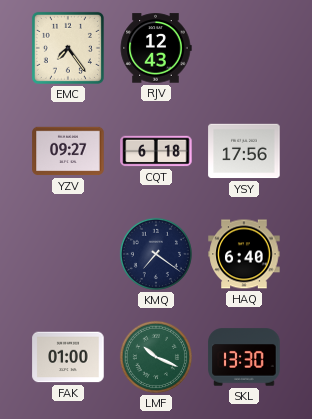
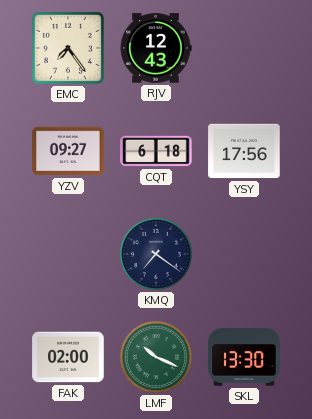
HAQ: 6:40 -> none
FAK: 01:00 -> 02:00
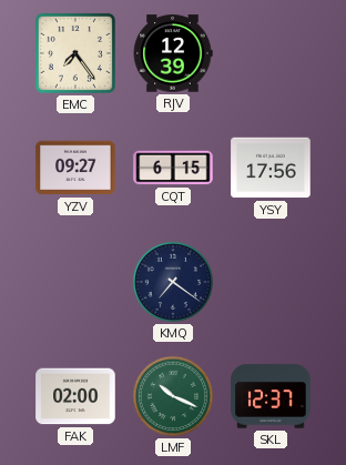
RJV: 12:43 -> 12:39
CQT: 6:18 -> 6:15
SKL: 13:30 -> 12:37
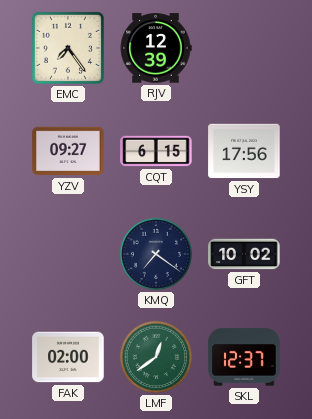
GFT: none -> 10:02
LMF: 10:19 -> 12:39
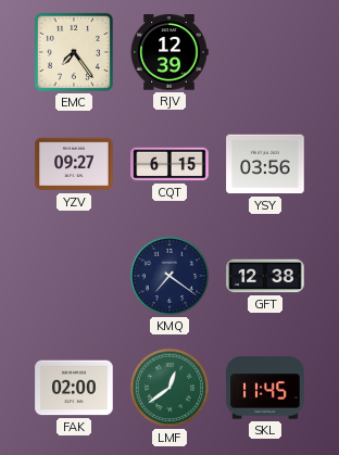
YSY: 17:56 -> 03:56
GFT: 10:02 -> 12:38
SKL: 12:37 -> 11:45
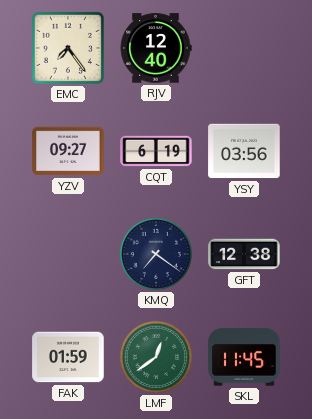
RJV: 12:39 -> 12:40
CQT: 6:15 -> 6:19
FAK: 02:00 -> 01:59
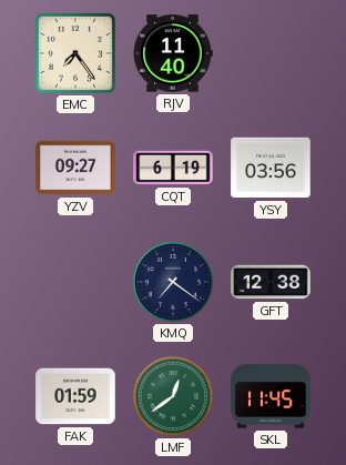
RJV: 12:40 -> 11:40
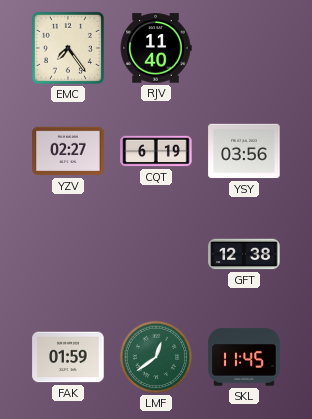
YZV: 09:27 -> 02:27
KMQ: 7:21 -> none
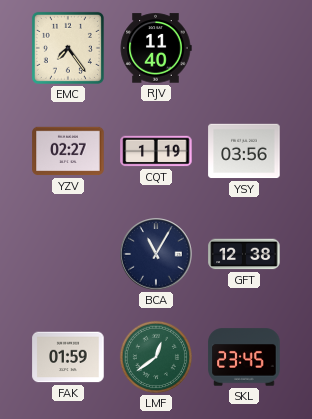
CQT: 6:19 -> 1:19
BCA: none -> 11:05
SKL: 11:45 -> 23:45
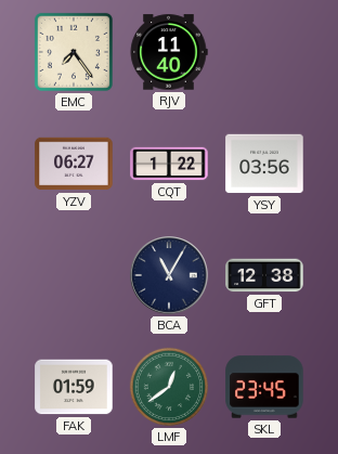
YZV: 02:27 -> 06:27
CQT: 1:19 -> 1:22
